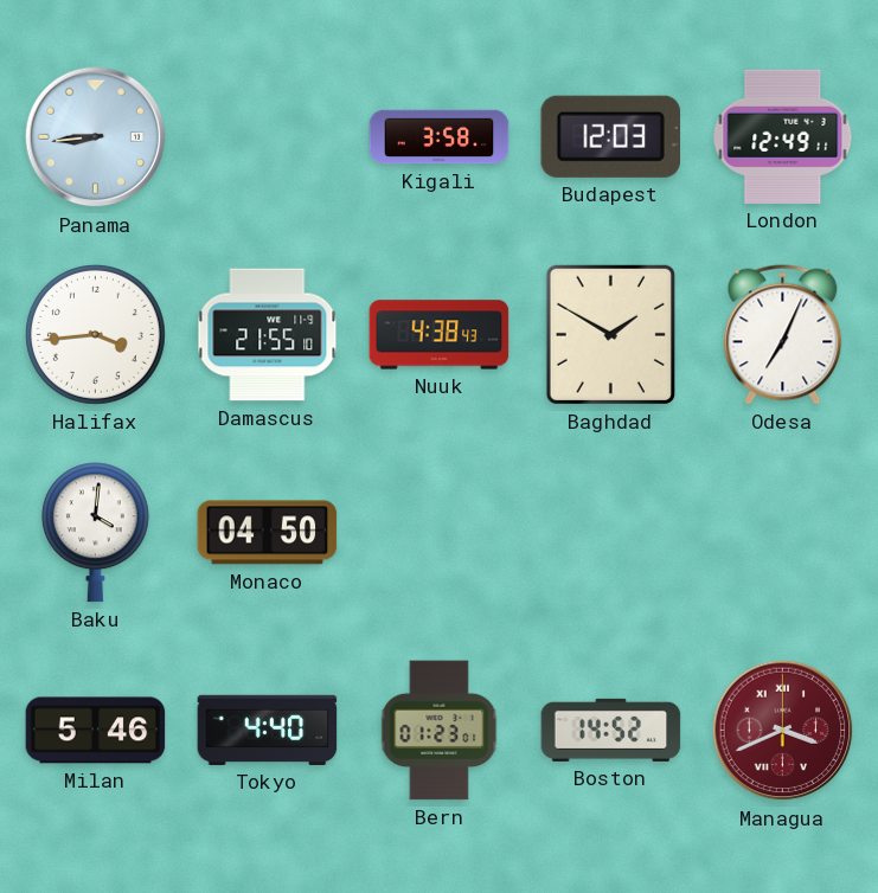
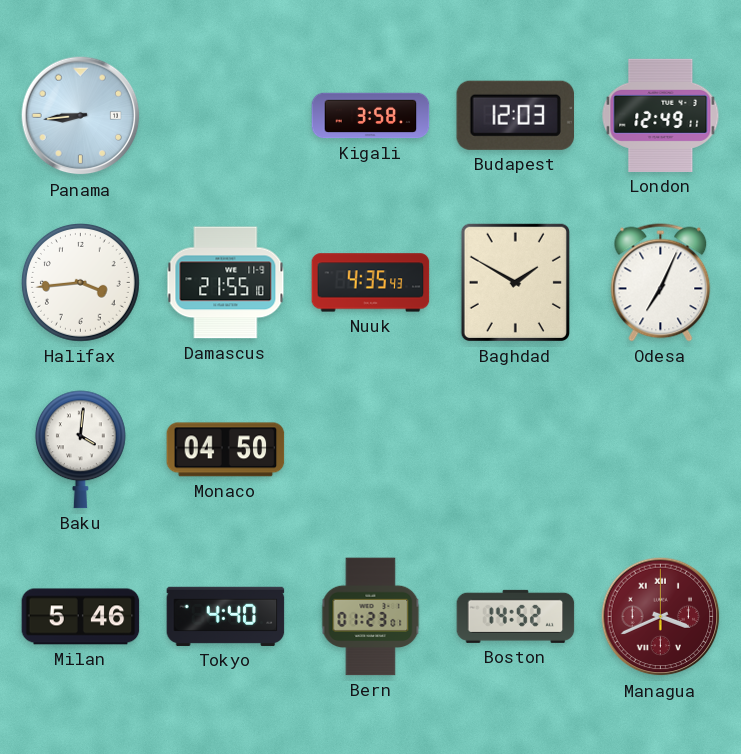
Nuuk: 4:38 -> 4:35
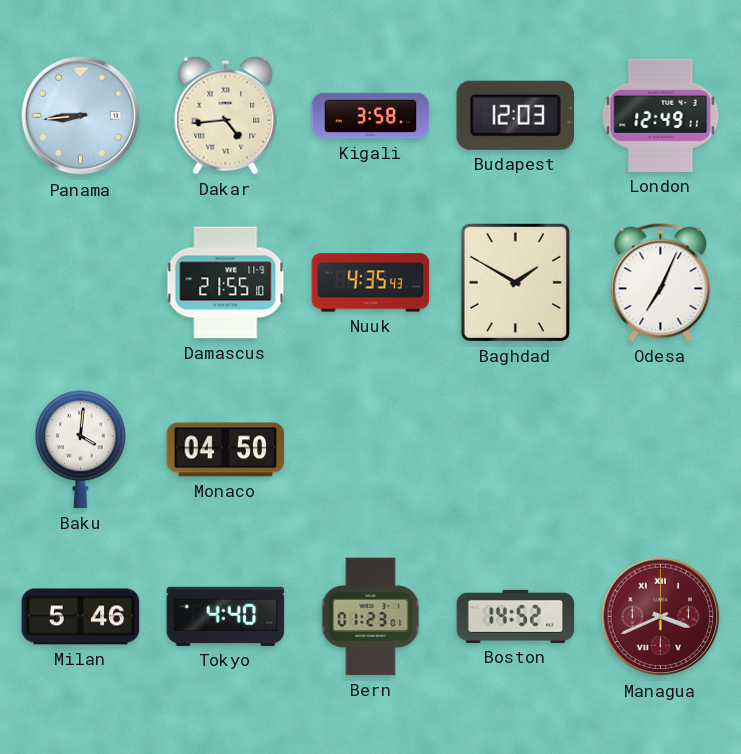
Dakar: none -> 4:44
Halifax: 3:44 -> none
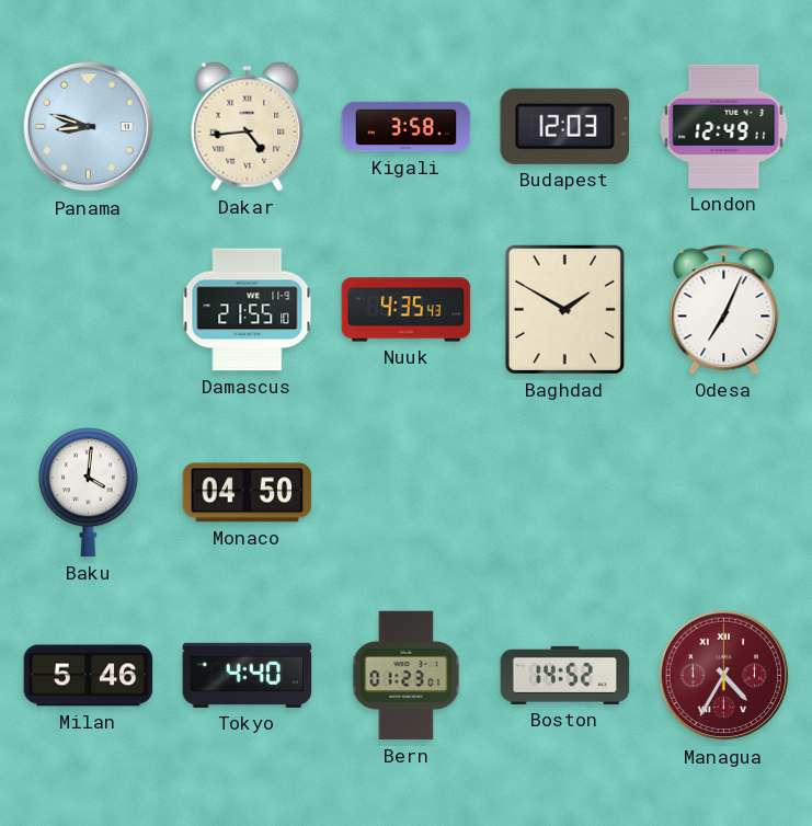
Panama: 8:44 -> 8:48
Managua: 3:41 -> 4:35
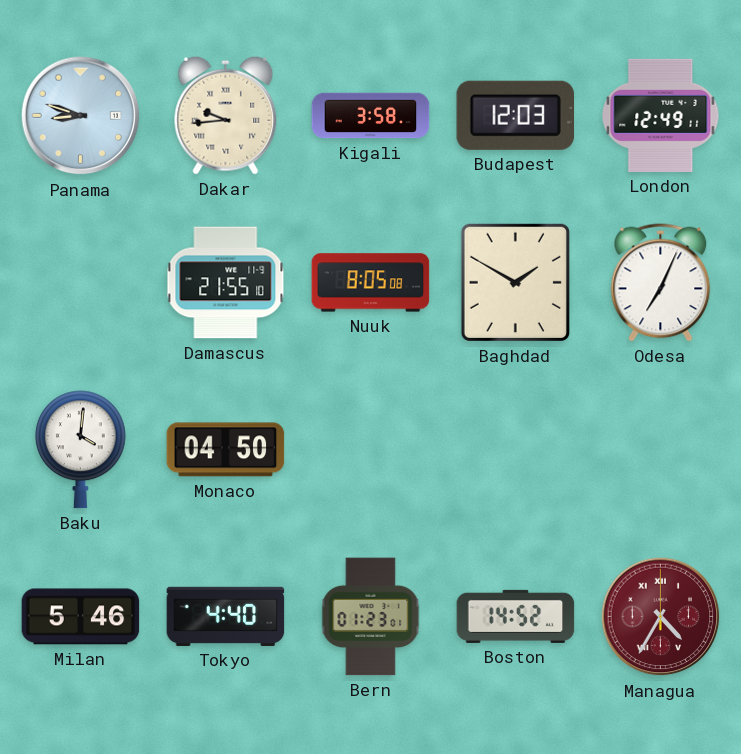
Dakar: 4:44 -> 9:44
Nuuk: 4:35 -> 8:05
